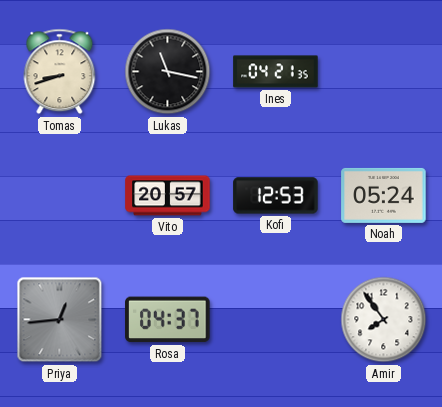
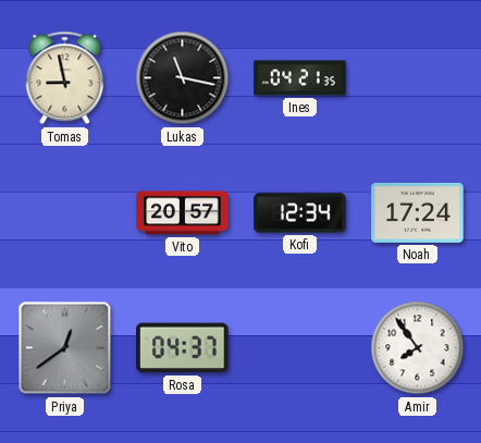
Tomas: 8:42 -> 8:58
Kofi: 12:53 -> 12:34
Noah: 05:24 -> 17:24
Priya: 12:44 -> 12:39
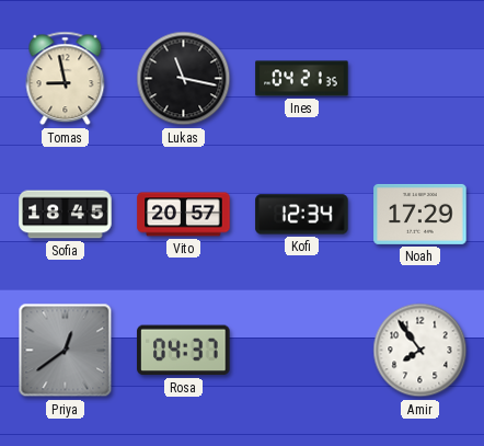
Sofia: none -> 18:45
Noah: 17:24 -> 17:29
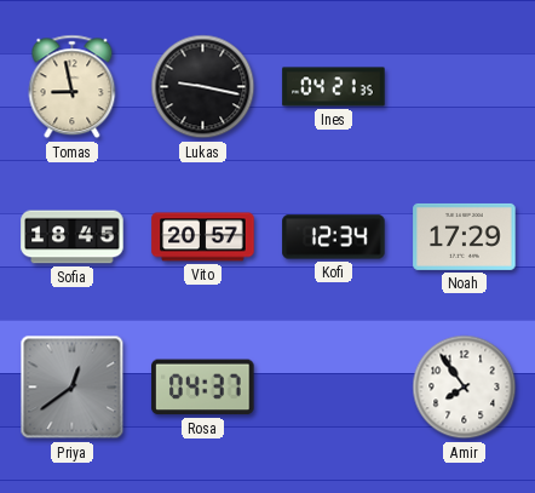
Lukas: 11:17 -> 9:17
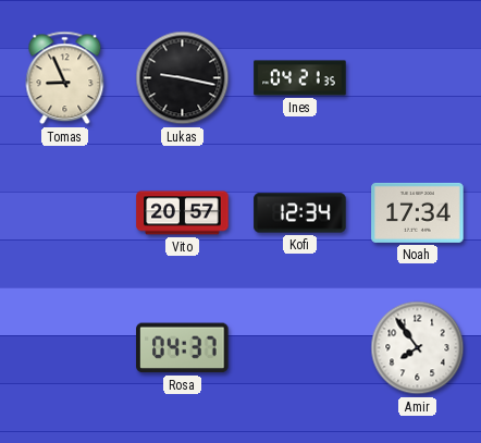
Tomas: 8:58 -> 8:56
Sofia: 18:45 -> none
Noah: 17:29 -> 17:34
Priya: 12:39 -> none
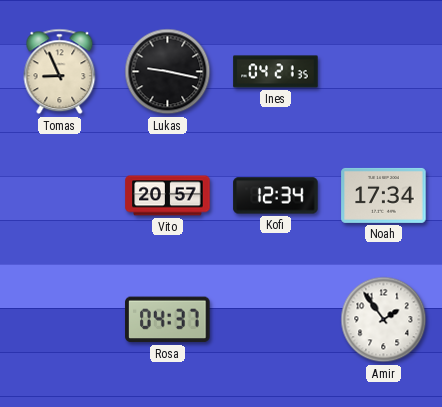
Amir: 7:54 -> 1:54
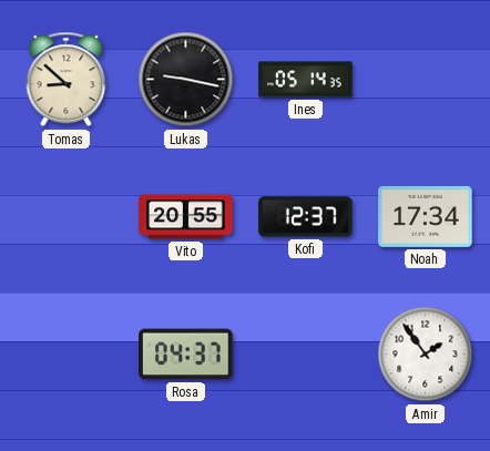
Tomas: 8:56 -> 8:52
Ines: 04:21 -> 05:14
Vito: 20:57 -> 20:55
Kofi: 12:34 -> 12:37
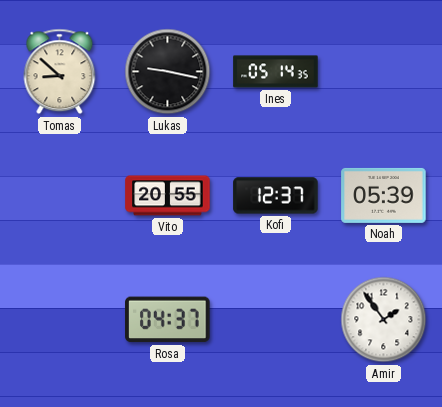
Noah: 17:34 -> 05:39
